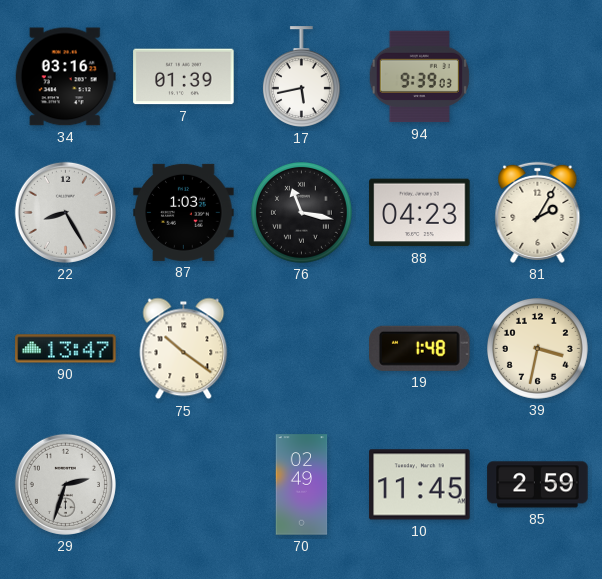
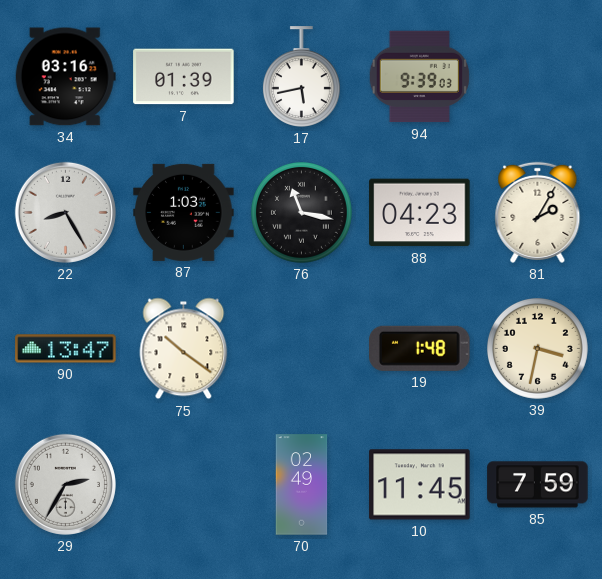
29: 2:33 -> 2:35
85: 2:59 -> 7:59
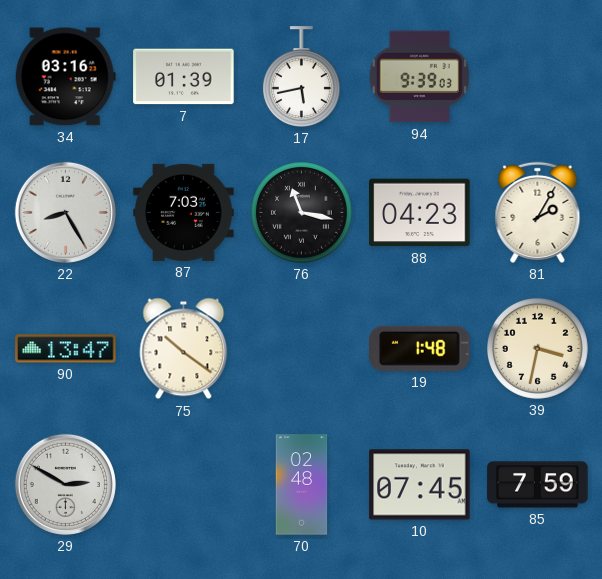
87: 1:03 -> 7:03
29: 2:35 -> 2:50
70: 02:49 -> 02:48
10: 11:45 -> 07:45
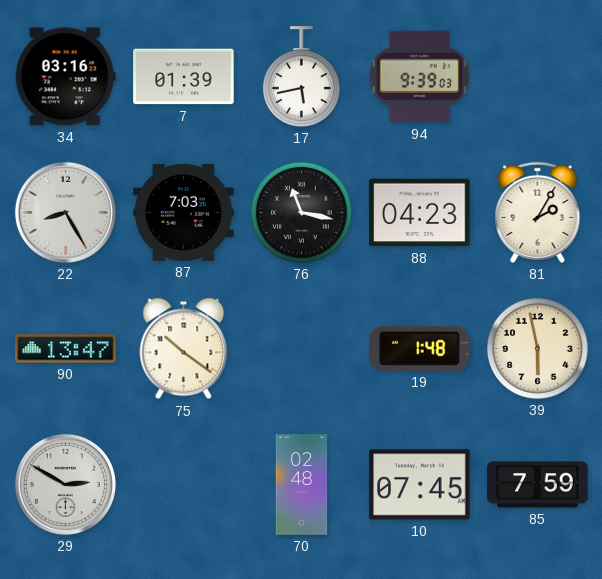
39: 3:32 -> 5:58
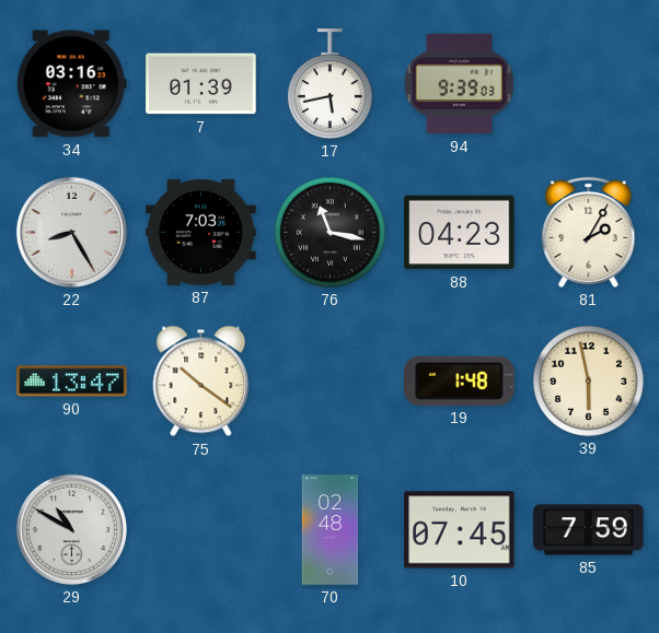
29: 2:50 -> 10:50
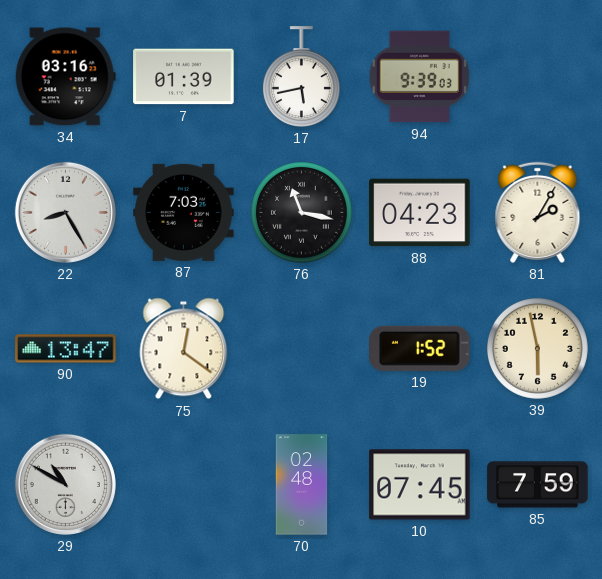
75: 10:21 -> 12:21
19: 1:48 -> 1:52
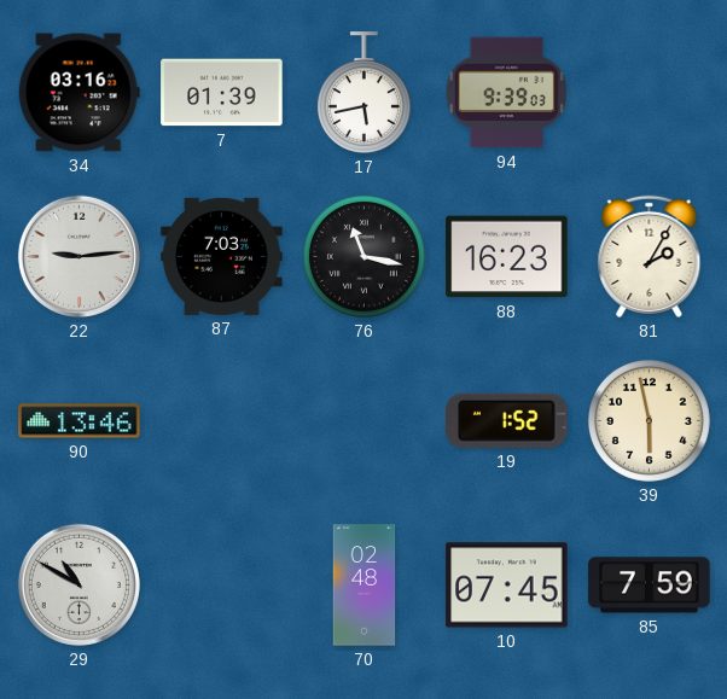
22: 8:25 -> 9:14
88: 04:23 -> 16:23
90: 13:47 -> 13:46
75: 12:21 -> none
